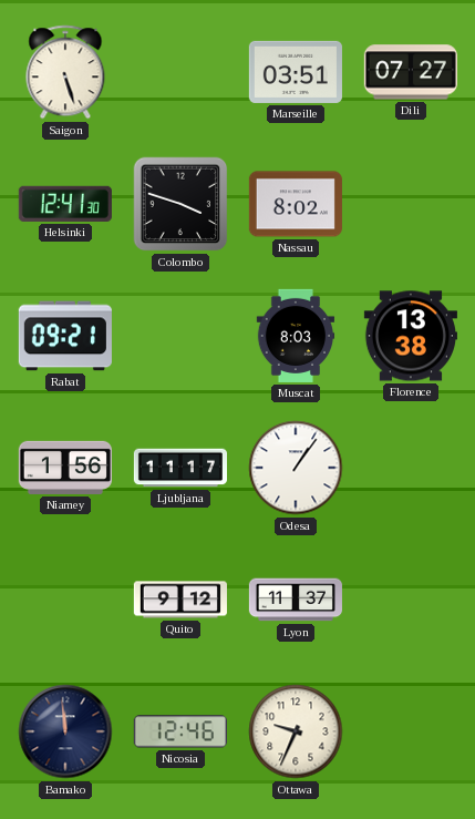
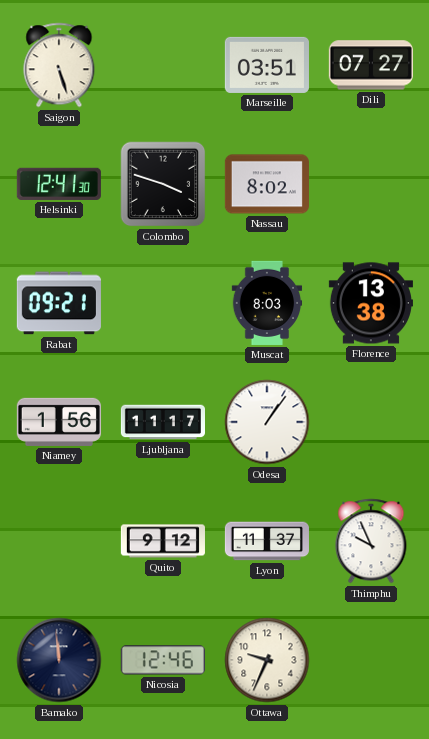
Thimphu: none -> 9:56
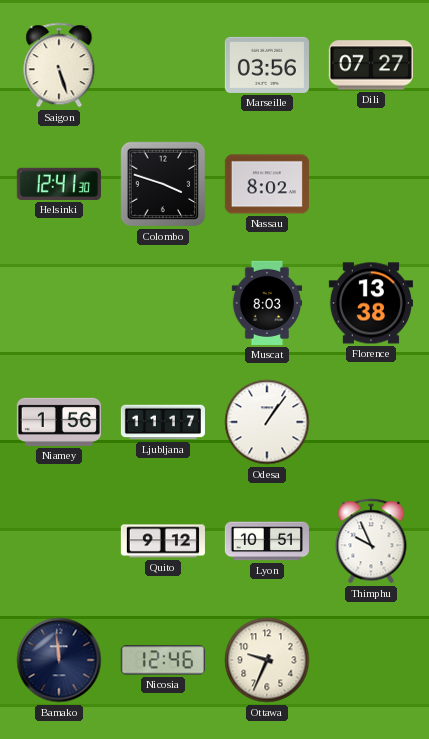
Marseille: 03:51 -> 03:56
Rabat: 09:21 -> none
Lyon: 11:37 -> 10:51
